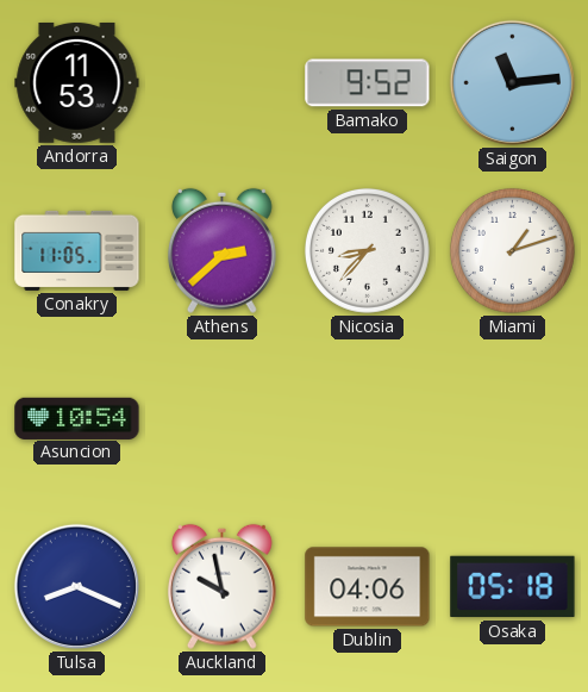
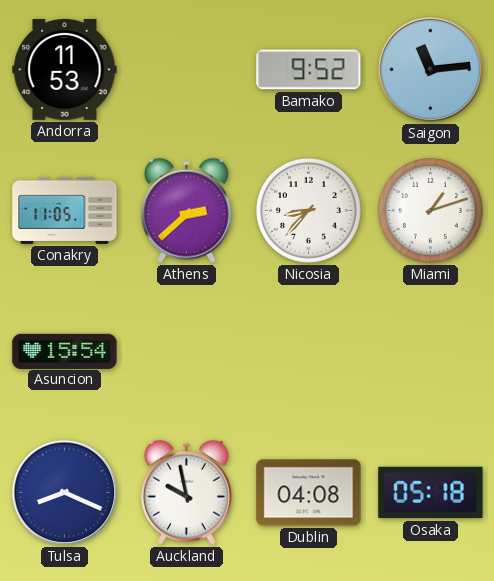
Asuncion: 10:54 -> 15:54
Dublin: 04:06 -> 04:08
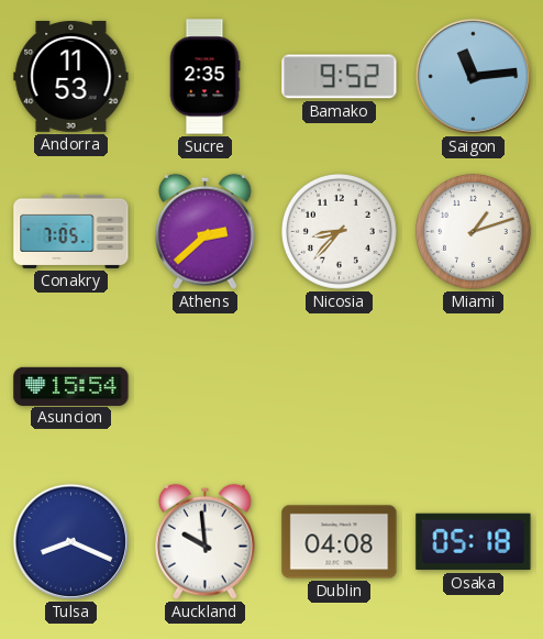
Sucre: none -> 2:35
Conakry: 11:05 -> 7:05
Auckland: 9:58 -> 9:59
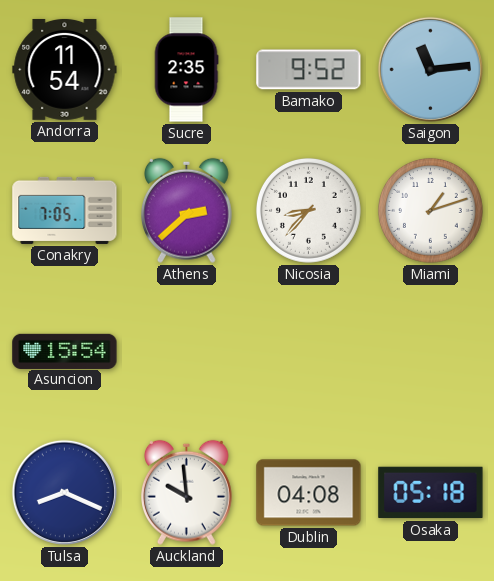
Andorra: 11:53 -> 11:54
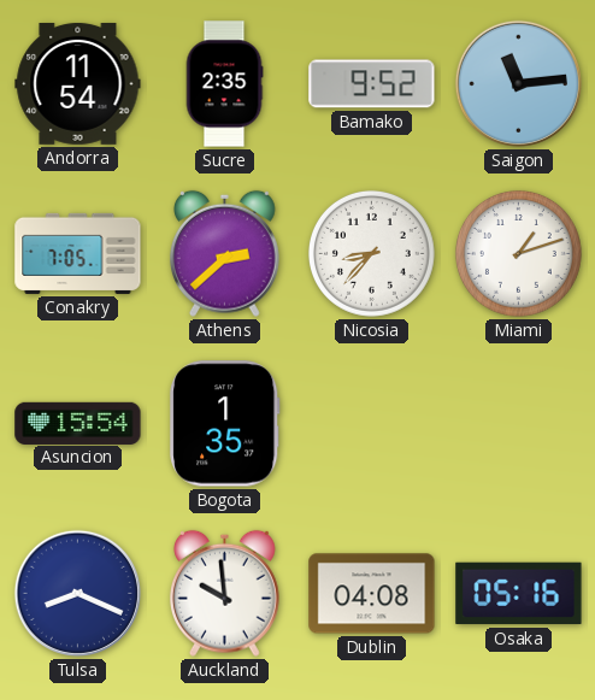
Bogota: none -> 1:35
Osaka: 05:18 -> 05:16
